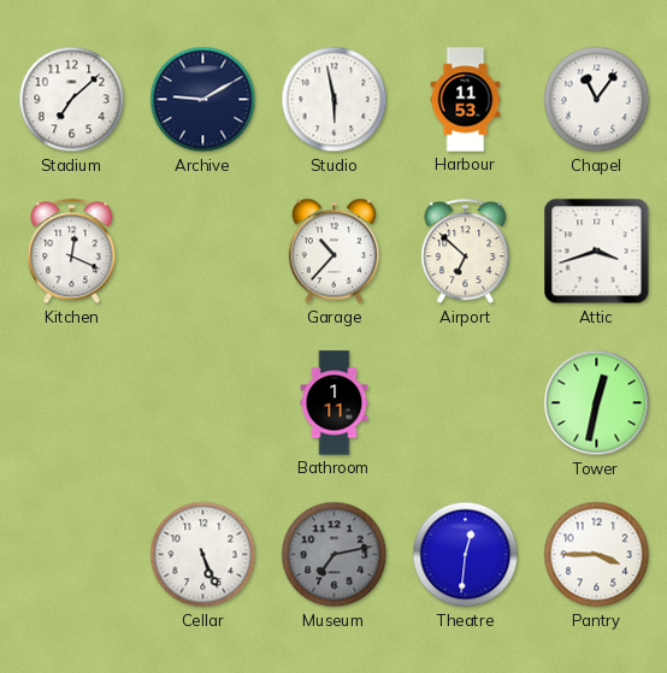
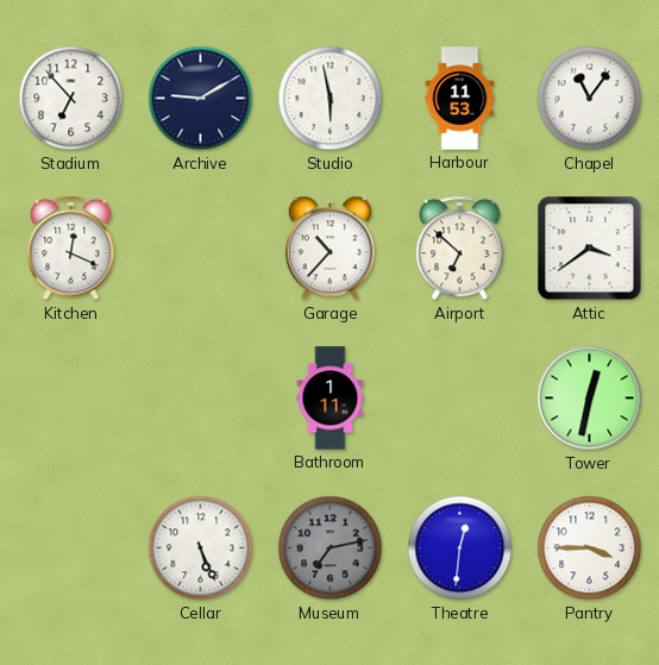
Stadium: 7:08 -> 6:53
Attic: 3:42 -> 3:39
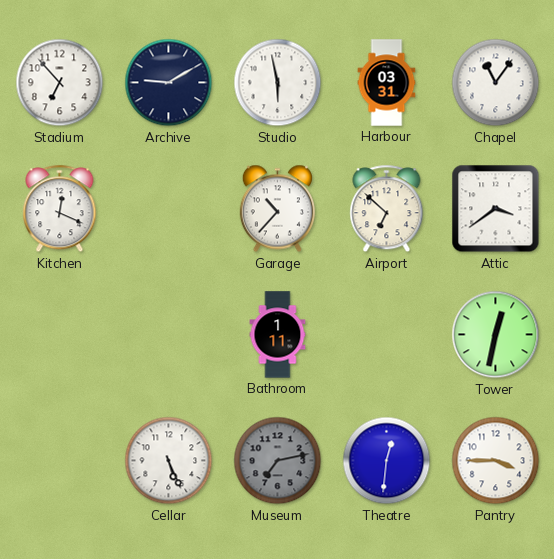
Harbour: 11:53 -> 03:31
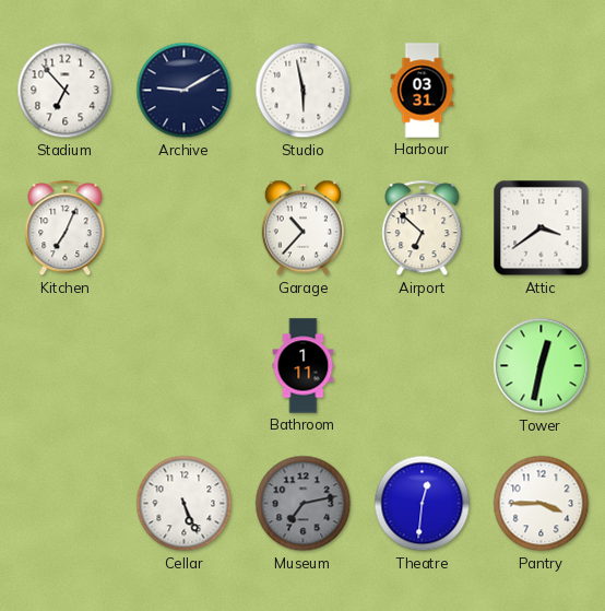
Chapel: 11:06 -> none
Kitchen: 12:19 -> 7:04
